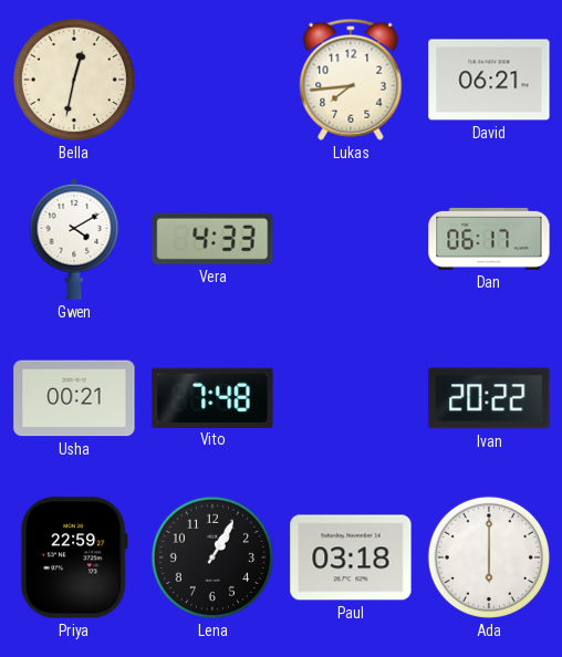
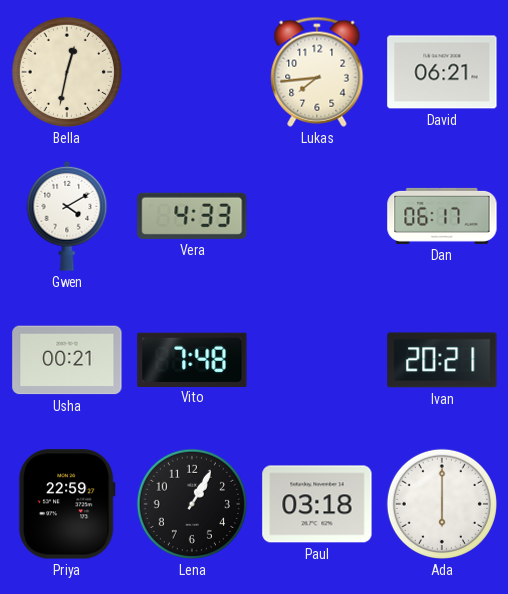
Ivan: 20:22 -> 20:21
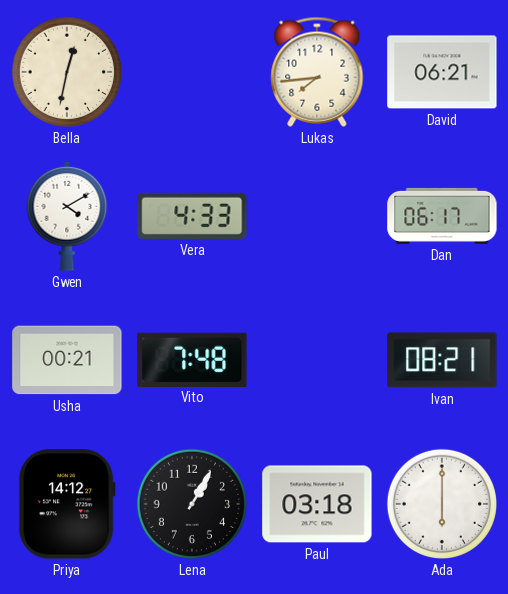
Ivan: 20:21 -> 08:21
Priya: 22:59 -> 14:12
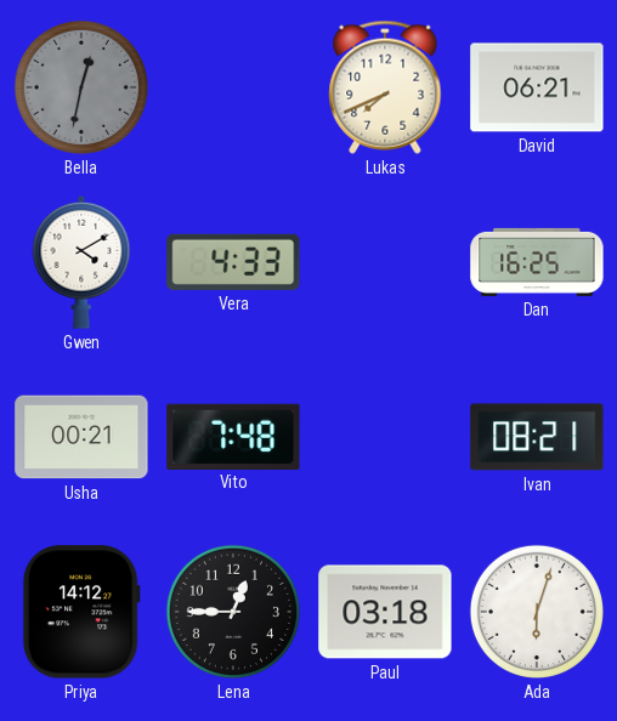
Bella dial: cream -> grey
Lukas: 7:44 -> 7:41
Dan: 06:17 -> 16:25
Lena: 1:05 -> 12:45
Ada: 6:00 -> 6:03
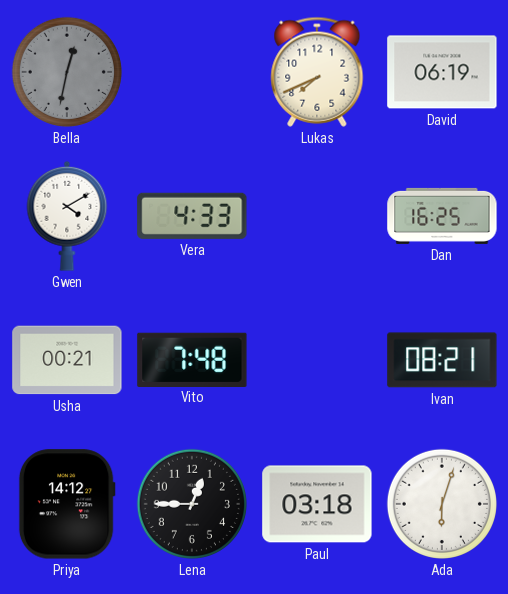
David: 06:21 -> 06:19
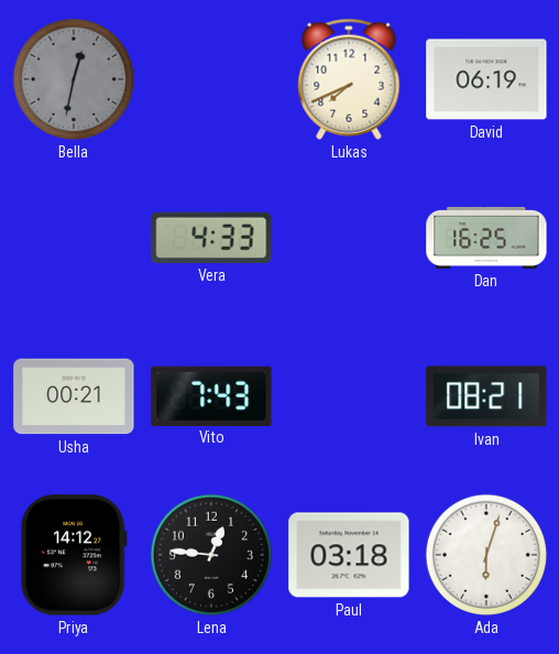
Gwen: 4:10 -> none
Vito: 7:48 -> 7:43
Lena: 12:45 -> 12:46
